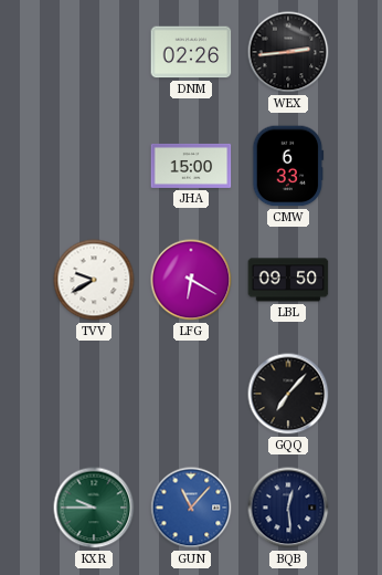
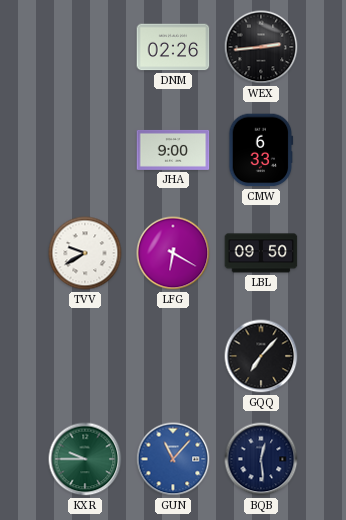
JHA: 15:00 -> 9:00
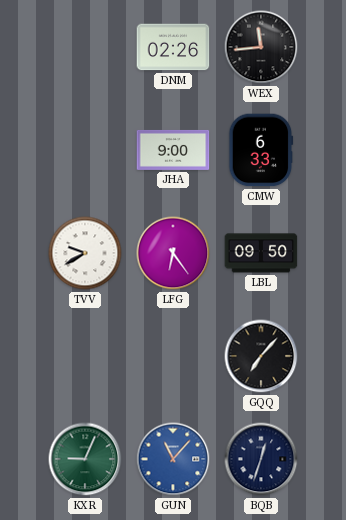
WEX: 2:44 -> 11:44
LFG: 6:20 -> 6:24
KXR: 9:45 -> 9:04
BQB: 12:29 -> 12:33
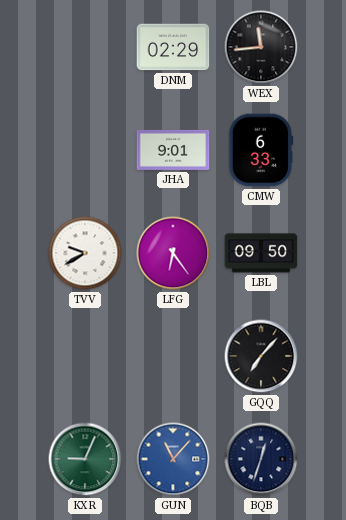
DNM: 02:26 -> 02:29
JHA: 9:00 -> 9:01
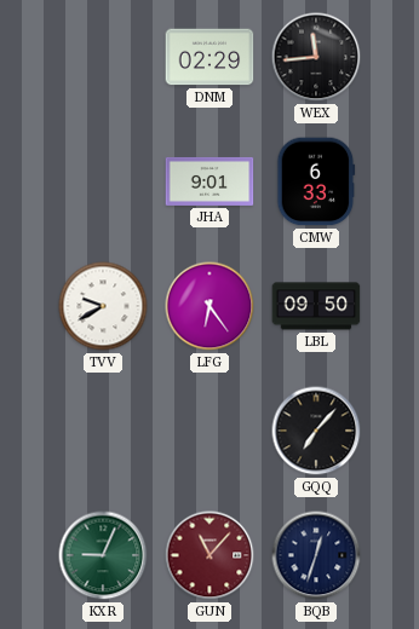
GUN dial: blue -> burgundy
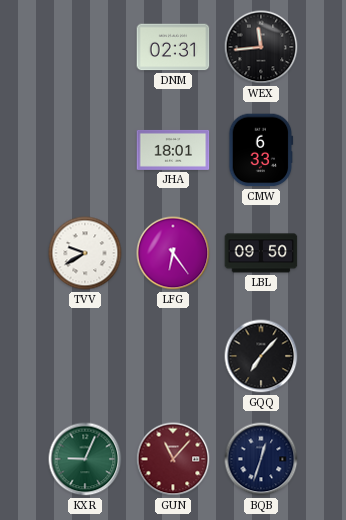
DNM: 02:29 -> 02:31
JHA: 9:01 -> 18:01
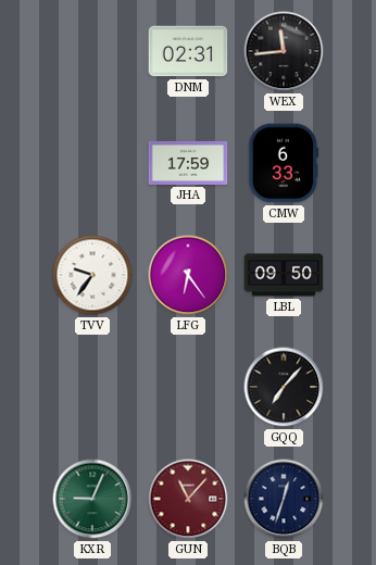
JHA: 18:01 -> 17:59
TVV: 9:40 -> 9:36
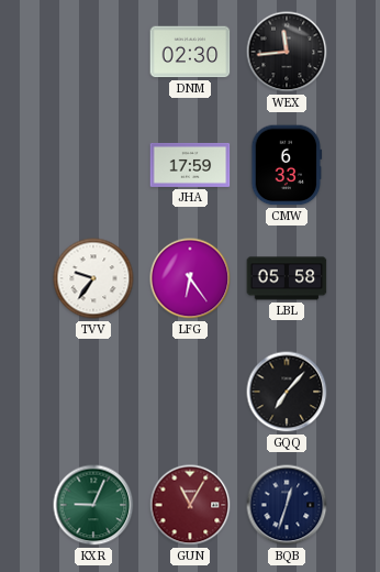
DNM: 02:31 -> 02:30
LBL: 09:50 -> 05:58
GUN: 11:07 -> 11:05
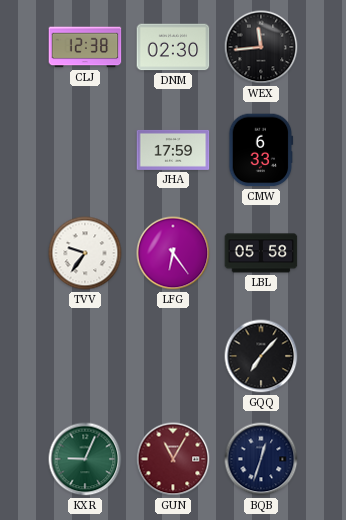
CLJ: none -> 12:38
